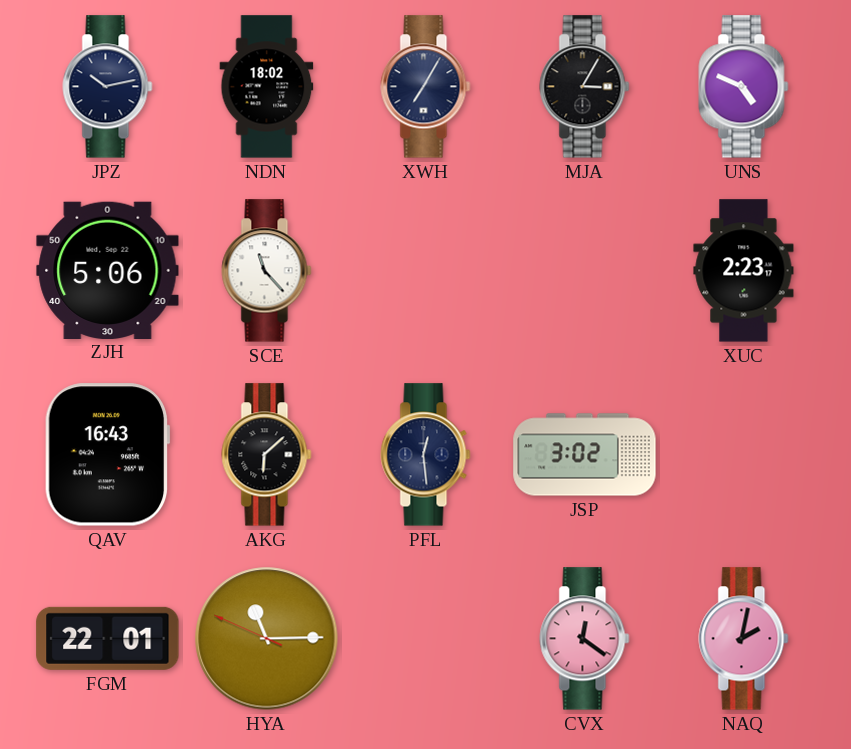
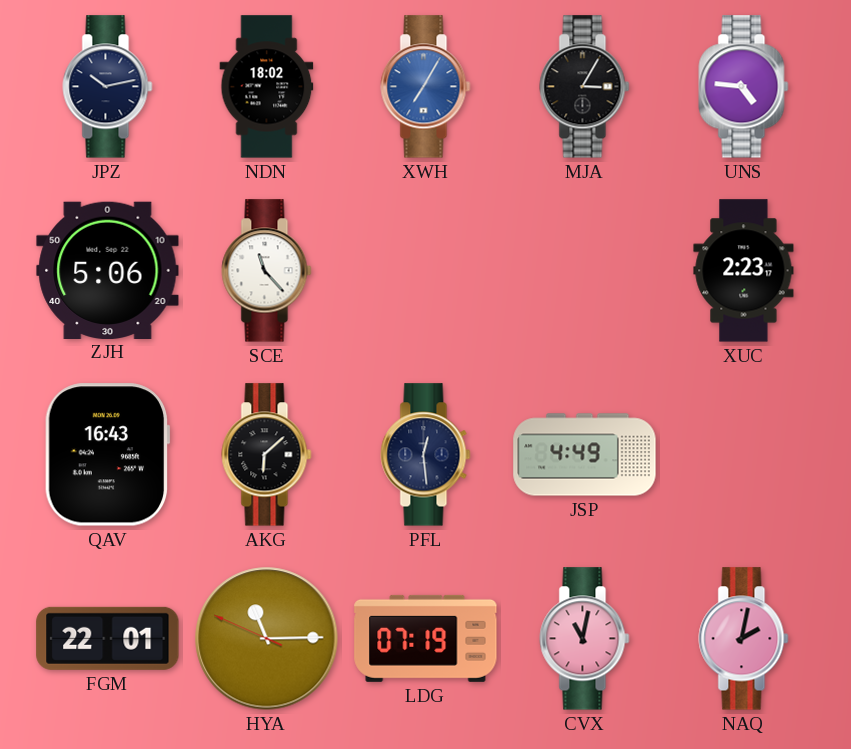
XWH dial: navy -> blue
UNS: 4:49 -> 4:46
JSP: 3:02 -> 4:49
LDG: none -> 07:19
CVX: 12:21 -> 11:02
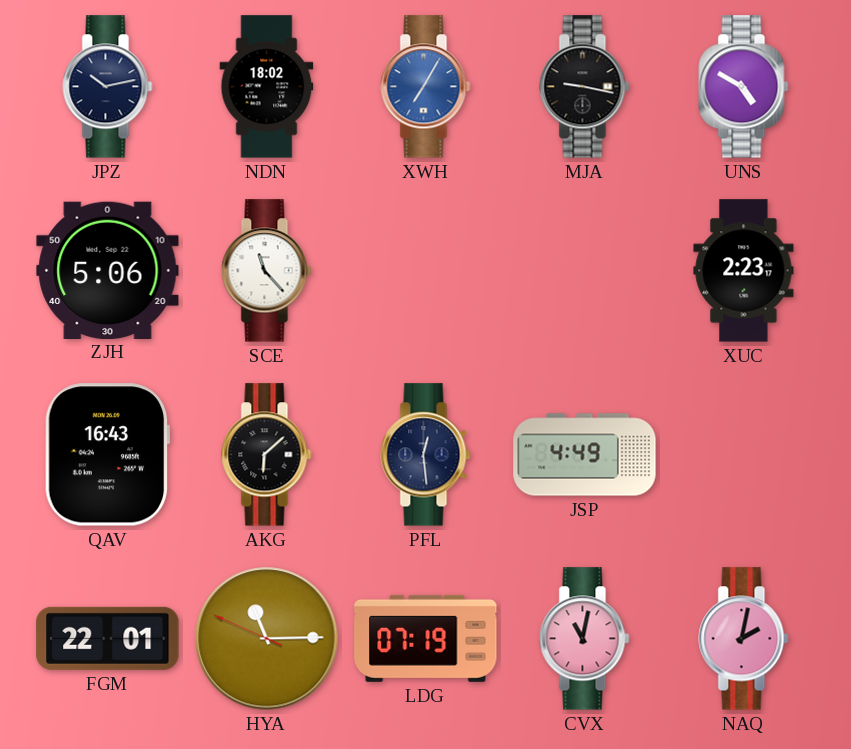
MJA: 3:05 -> 9:17
UNS: 4:46 -> 4:50
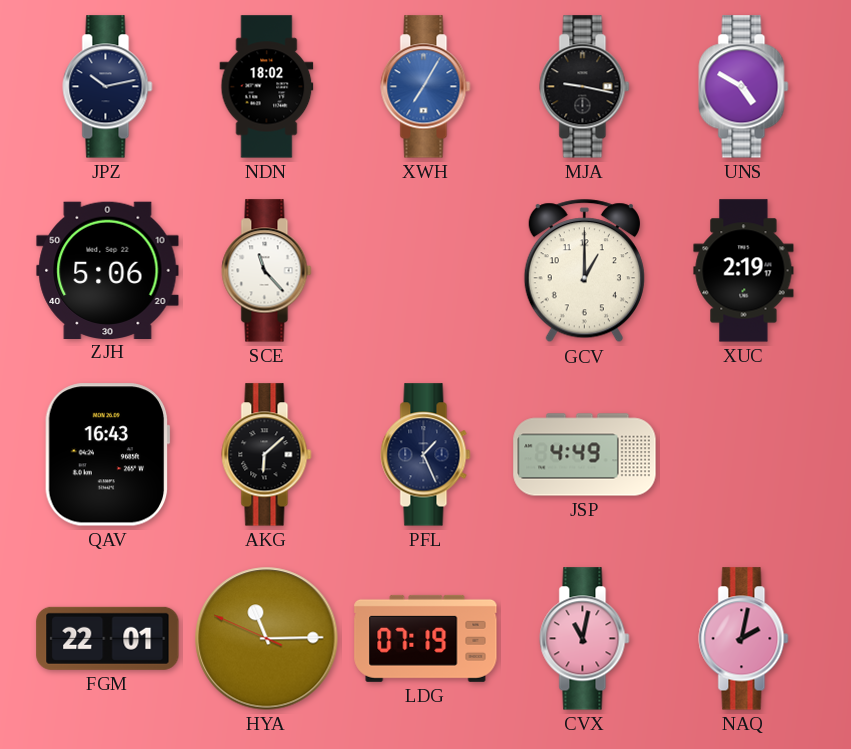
GCV: none -> 1:00
XUC: 2:23 -> 2:19
PFL: 12:29 -> 1:26
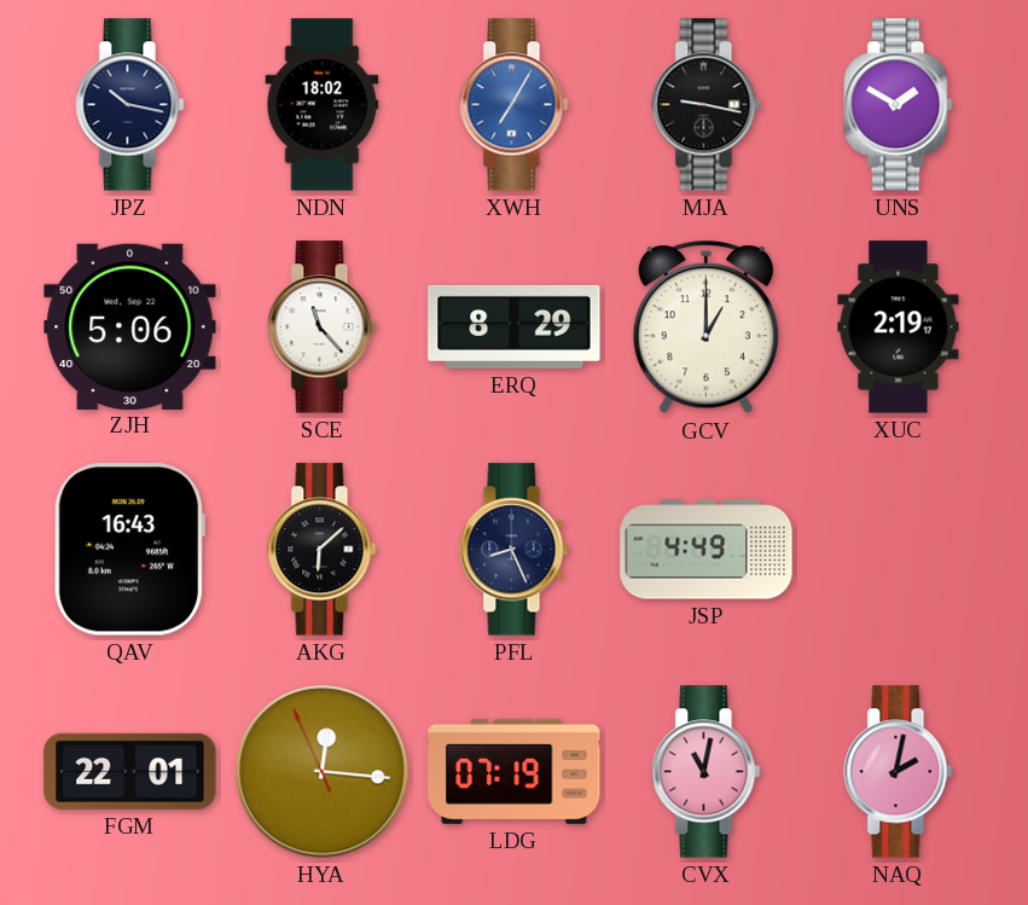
JPZ: 10:13 -> 10:17
UNS: 4:50 -> 1:50
ERQ: none -> 8:29
PFL: 1:26 -> 8:26
HYA: 11:14 -> 12:15
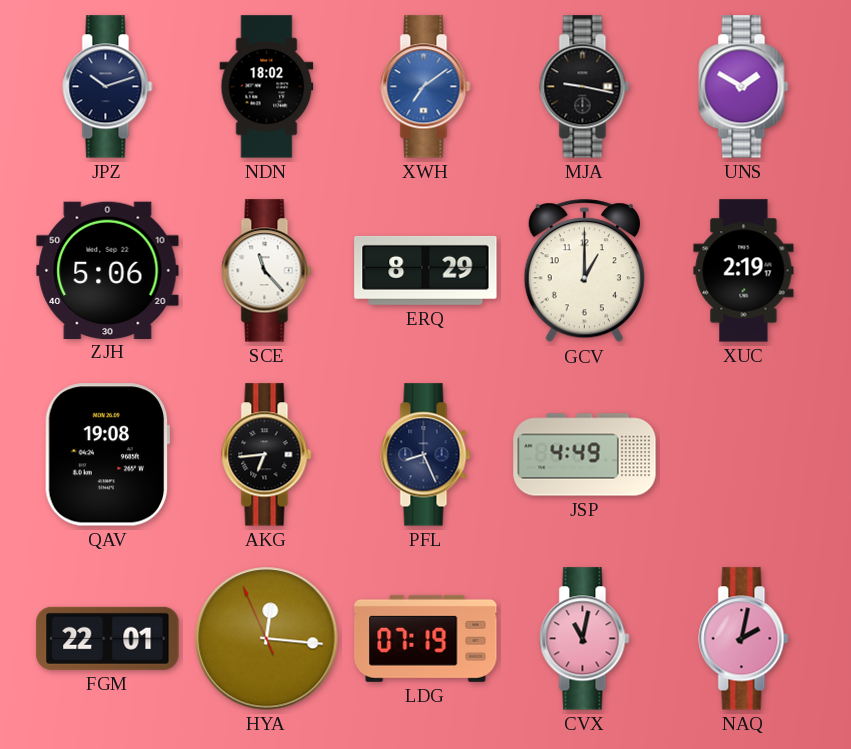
JPZ: 10:17 -> 10:12
XWH: 7:05 -> 7:09
QAV: 16:43 -> 19:08
AKG: 6:08 -> 6:44
